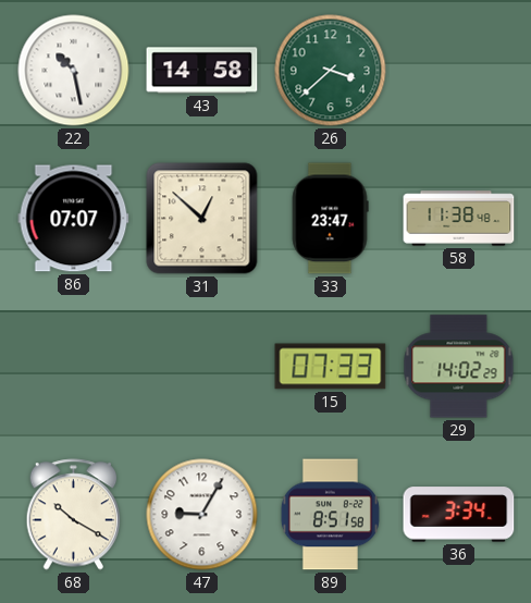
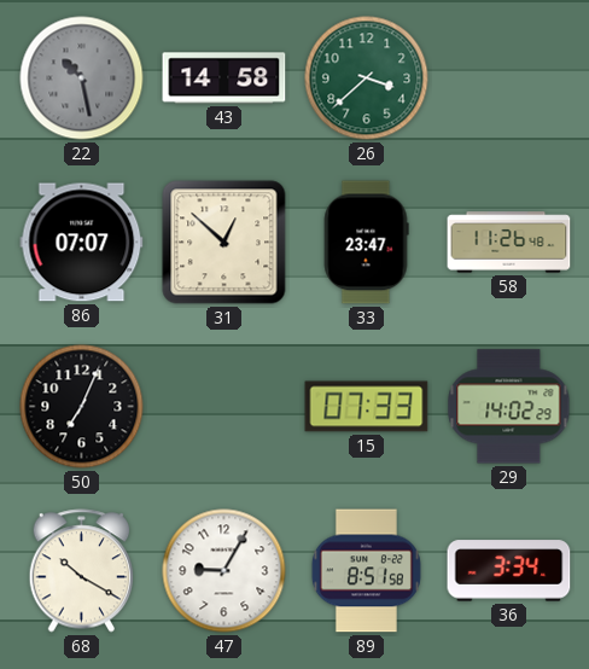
22 dial: white -> grey
58: 11:38 -> 11:26
50: none -> 7:04
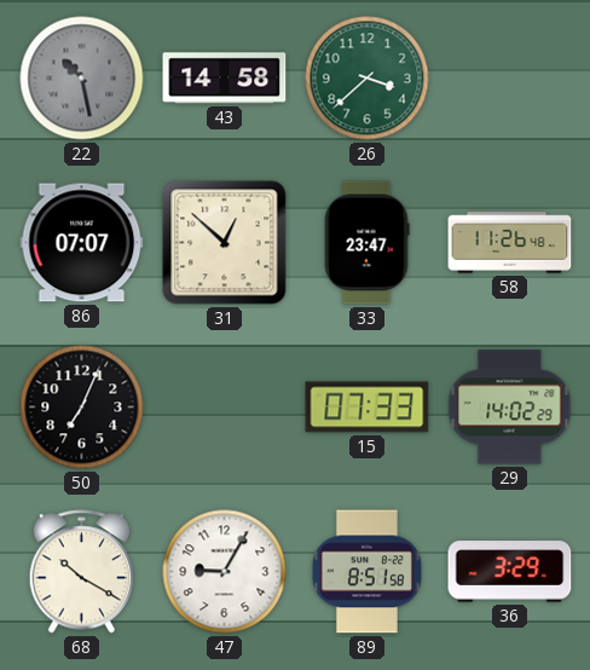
36: 3:34 -> 3:29
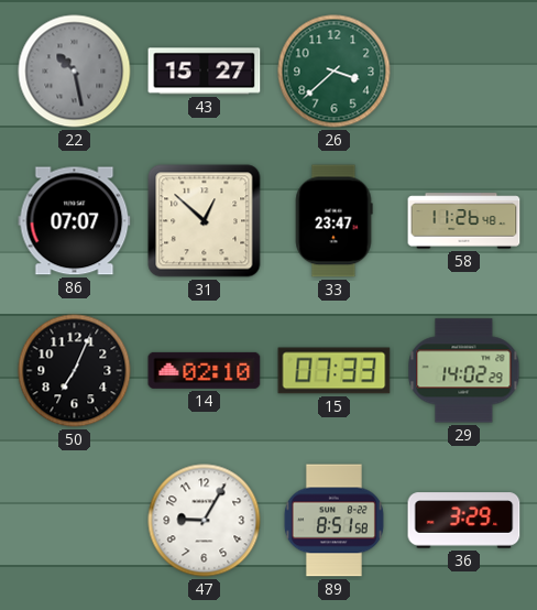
43: 14:58 -> 15:27
14: none -> 02:10
68: 10:20 -> none
